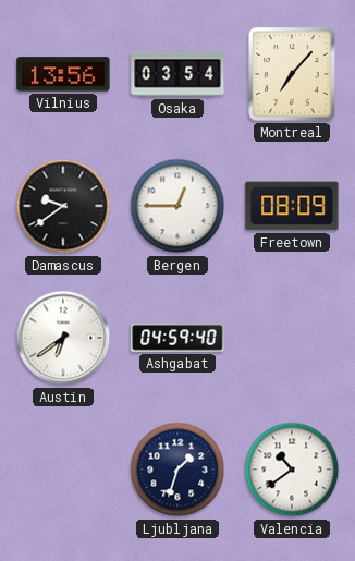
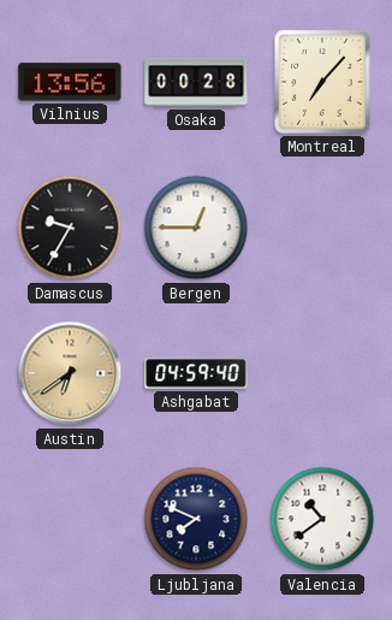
Osaka: 03:54 -> 00:28
Damascus: 9:39 -> 9:35
Freetown: 08:09 -> none
Austin dial: white -> champagne
Ljubljana: 1:33 -> 7:49
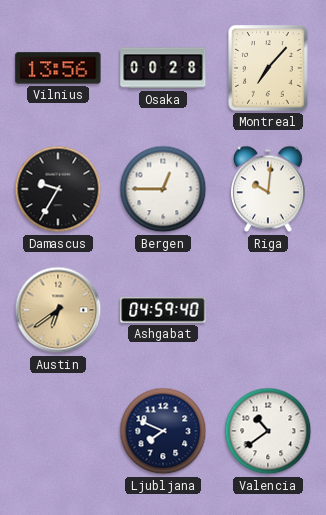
Riga: none -> 10:01
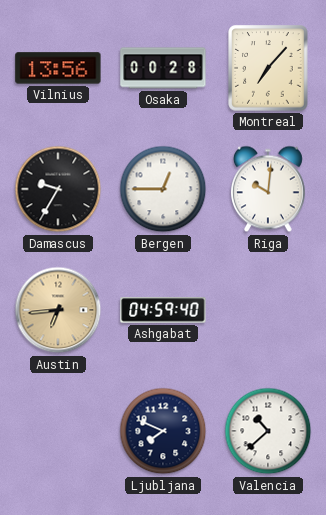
Austin: 6:39 -> 6:44
Valencia: 10:39 -> 10:38
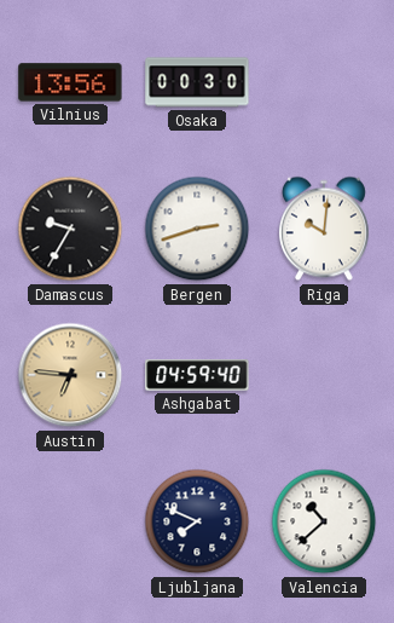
Osaka: 00:28 -> 00:30
Montreal: 7:07 -> none
Bergen: 12:45 -> 2:42
Austin: 6:44 -> 6:46
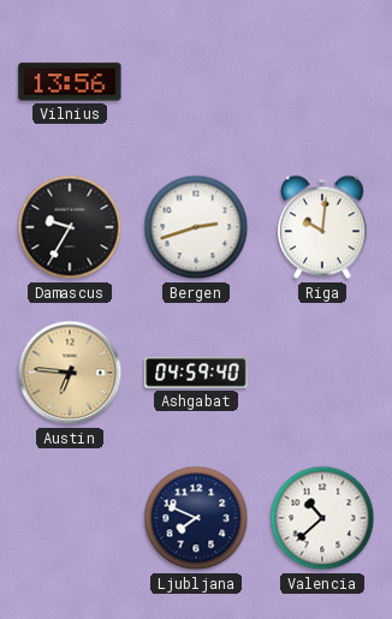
Osaka: 00:30 -> none
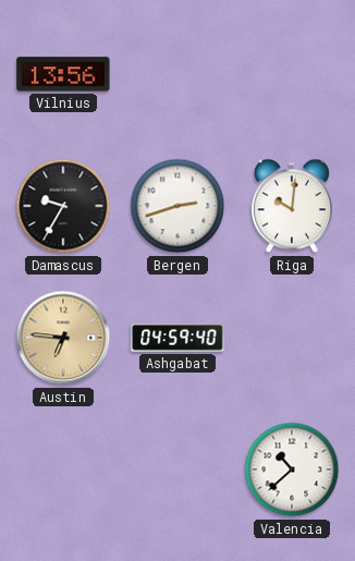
Ljubljana: 7:49 -> none
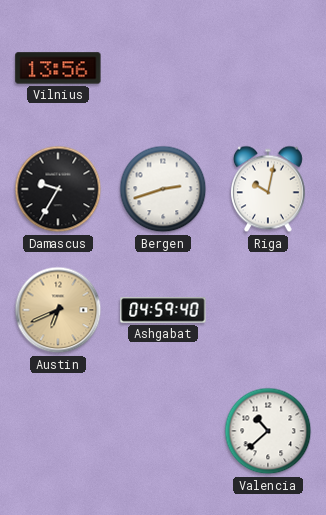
Riga: 10:01 -> 10:02
Austin: 6:46 -> 6:41
